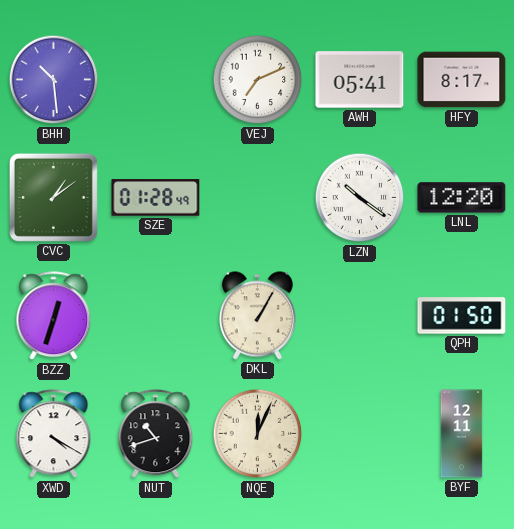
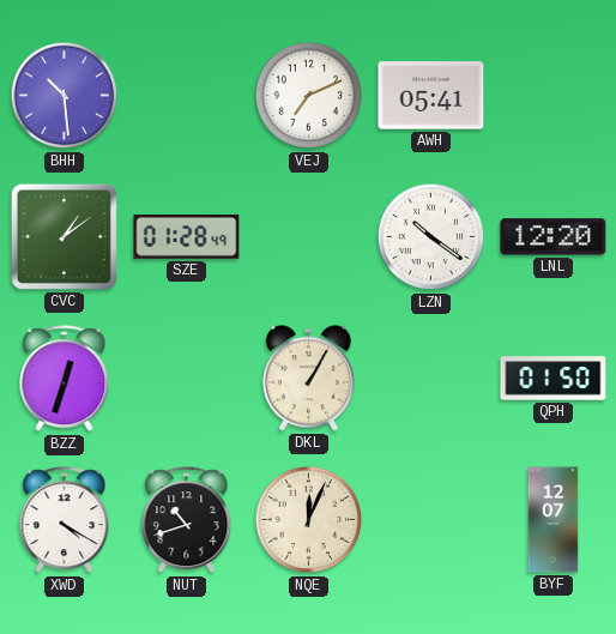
HFY: 8:17 -> none
BYF: 12:11 -> 12:07
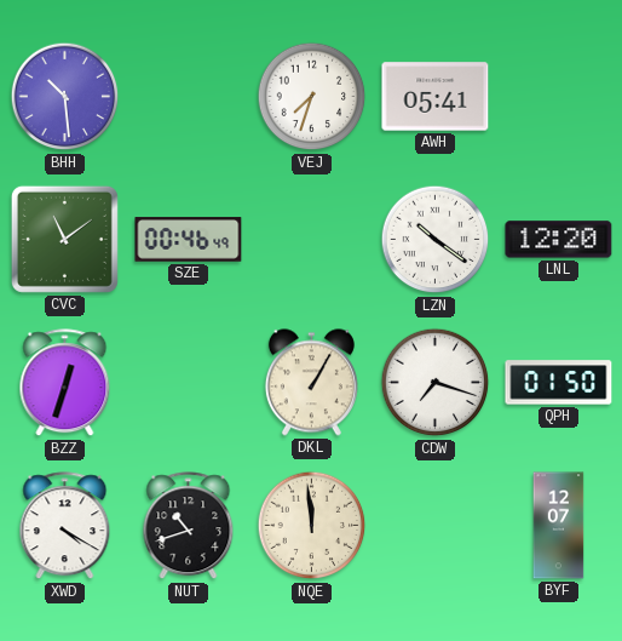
VEJ: 7:11 -> 7:33
CVC: 1:09 -> 11:09
SZE: 01:28 -> 00:46
CDW: none -> 7:18
NQE: 12:04 -> 11:59
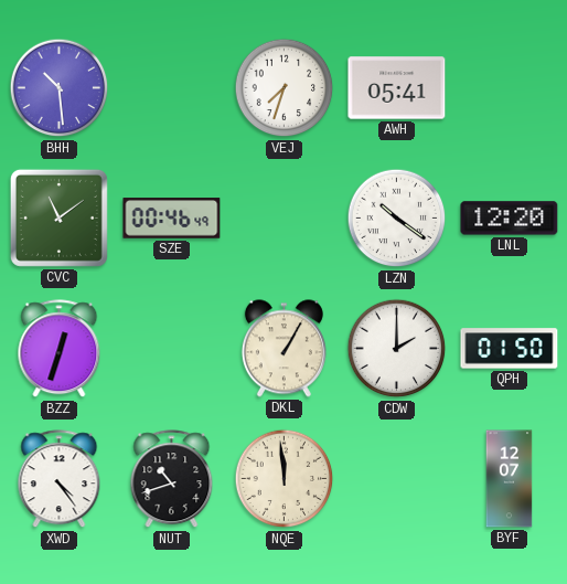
CDW: 7:18 -> 2:00
XWD: 4:20 -> 4:24
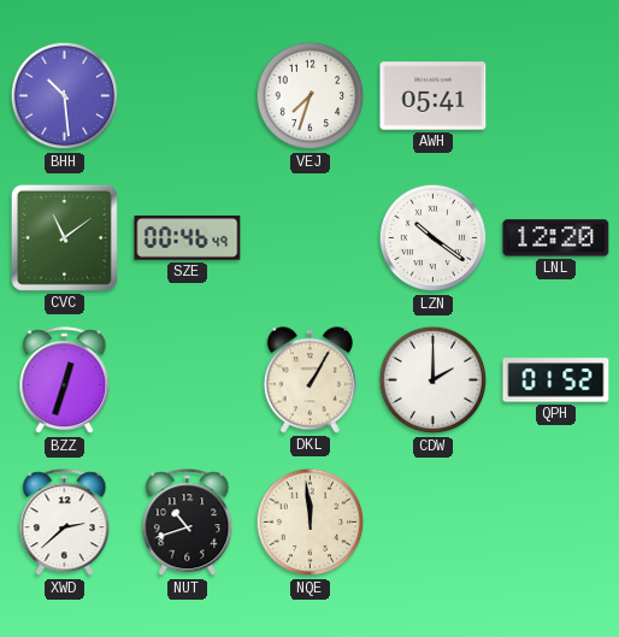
QPH: 01:50 -> 01:52
XWD: 4:24 -> 2:38
BYF: 12:07 -> none
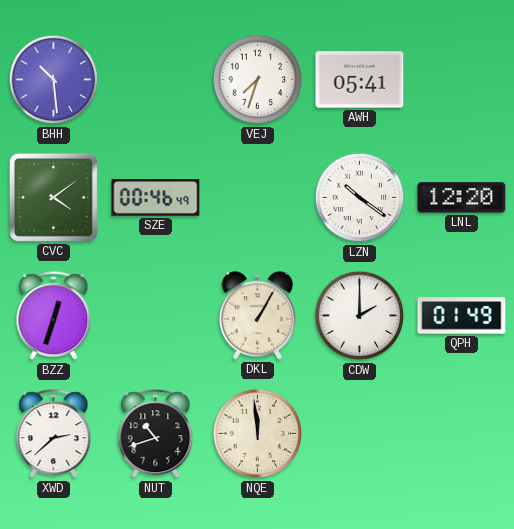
CVC: 11:09 -> 4:09
QPH: 01:52 -> 01:49
